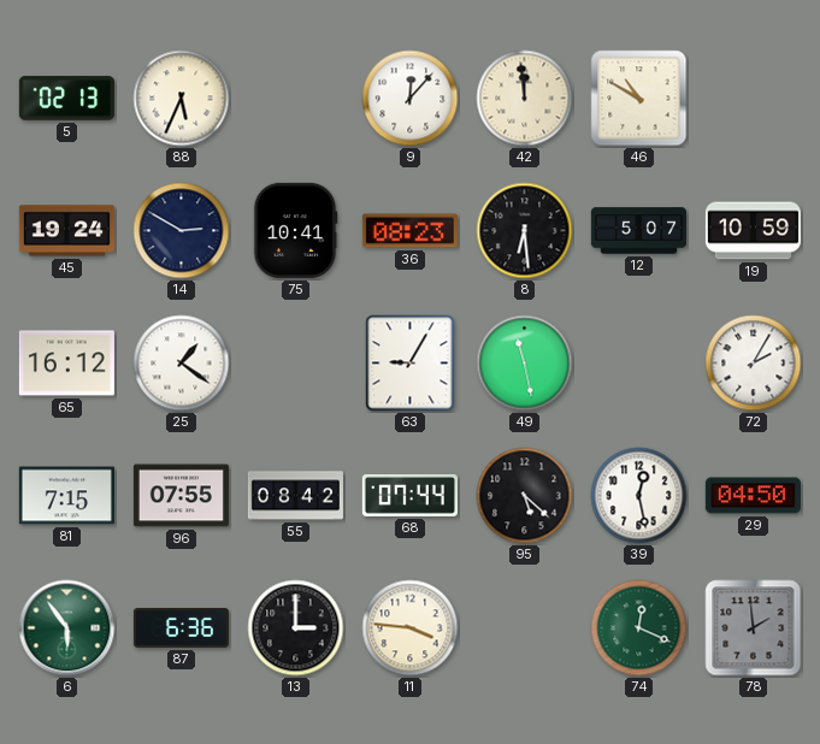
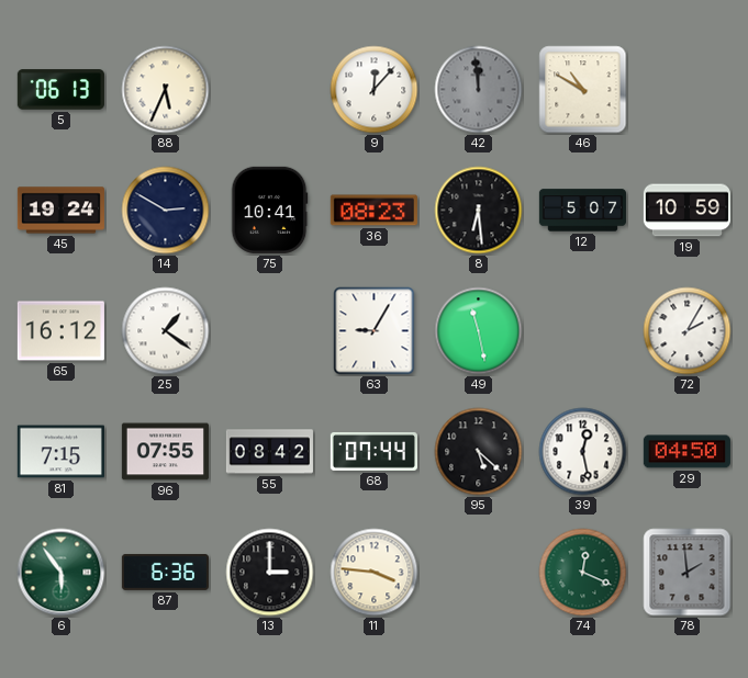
5: 02:13 -> 06:13
42 dial: cream -> grey
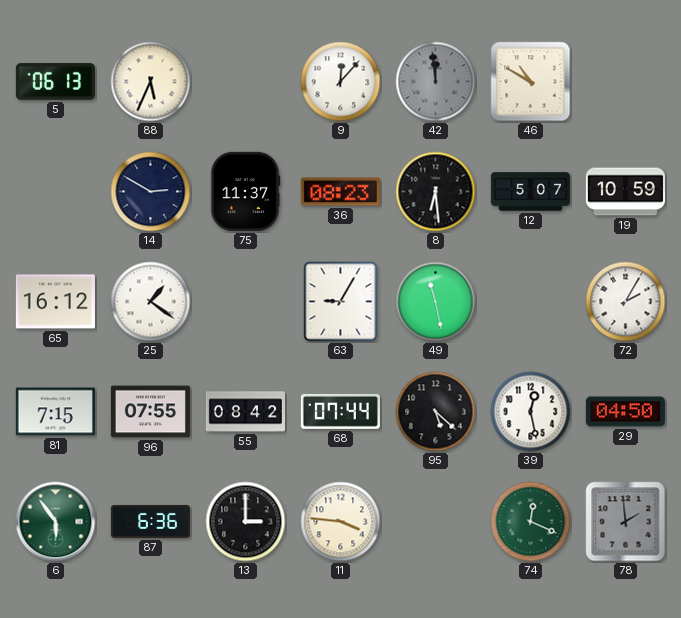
45: 19:24 -> none
75: 10:41 -> 11:37
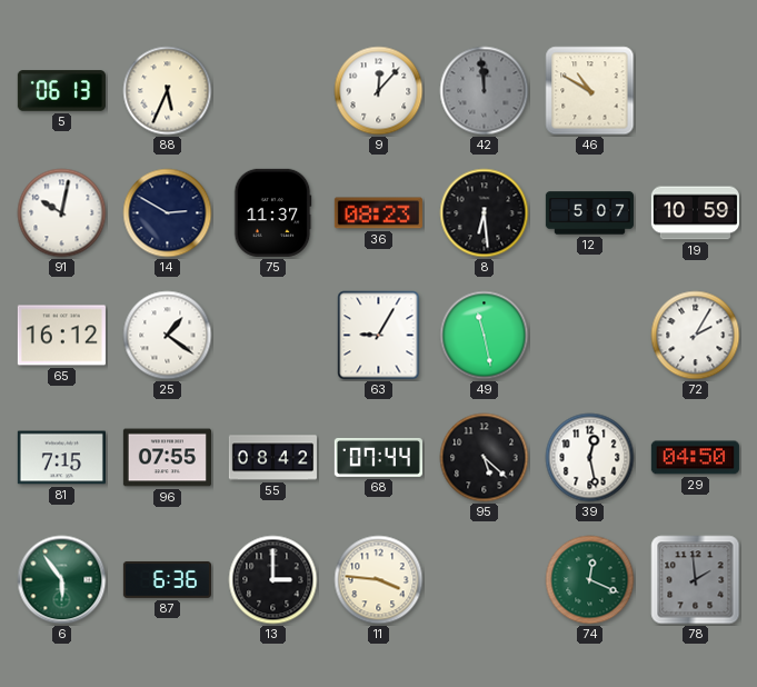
91: none -> 10:02
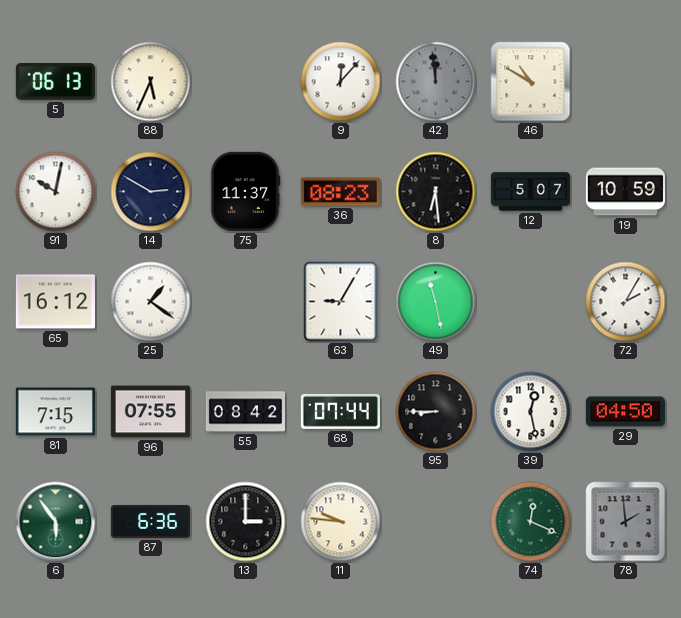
95: 5:22 -> 8:45
11: 3:46 -> 9:46
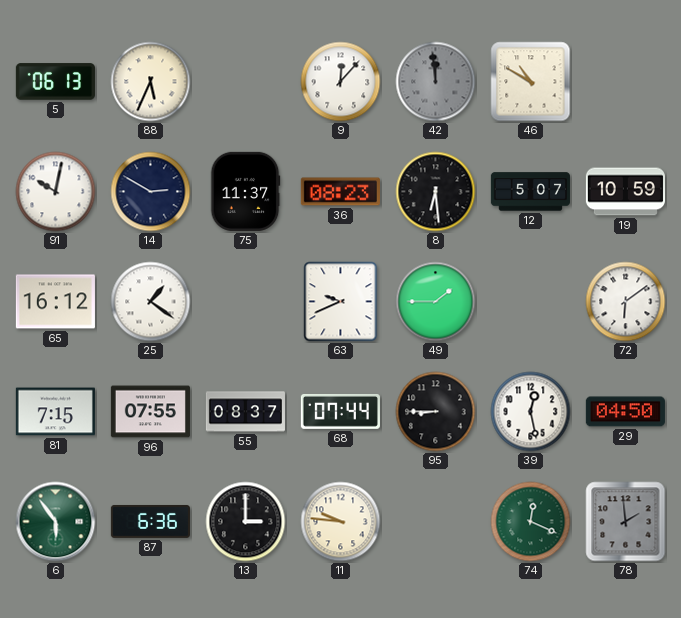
63: 9:05 -> 9:41
49: 11:28 -> 1:45
72: 2:05 -> 6:09
55: 08:42 -> 08:37
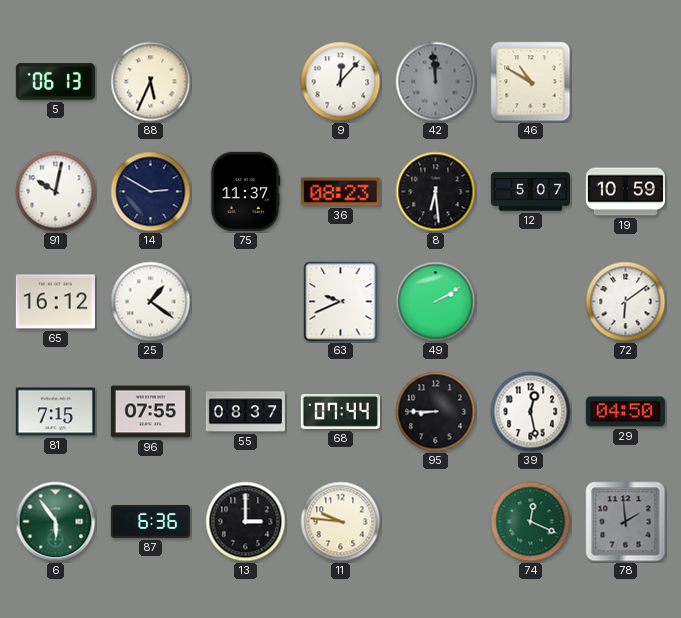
49: 1:45 -> 2:10
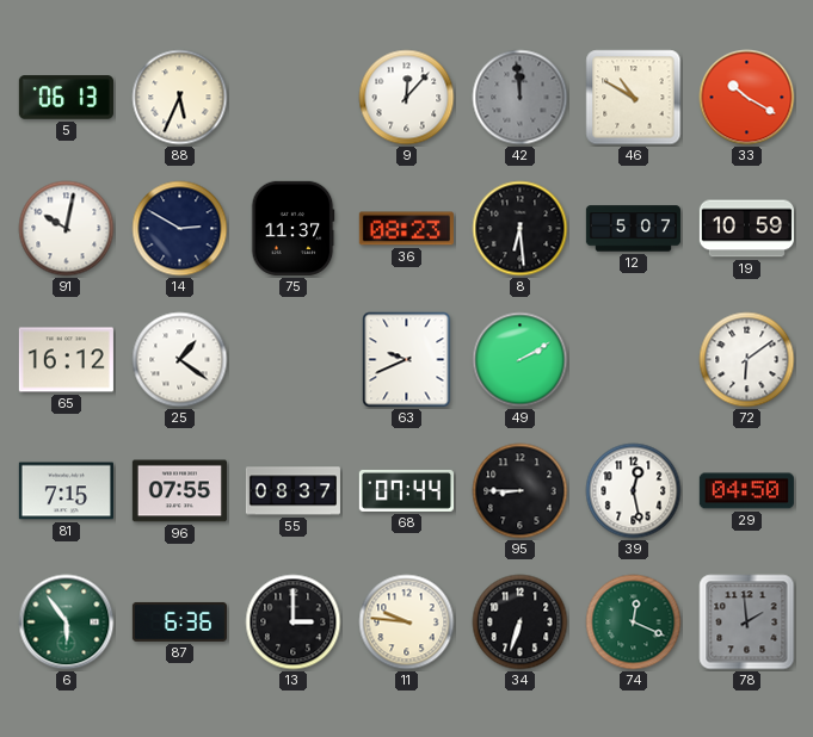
33: none -> 10:20
34: none -> 6:33
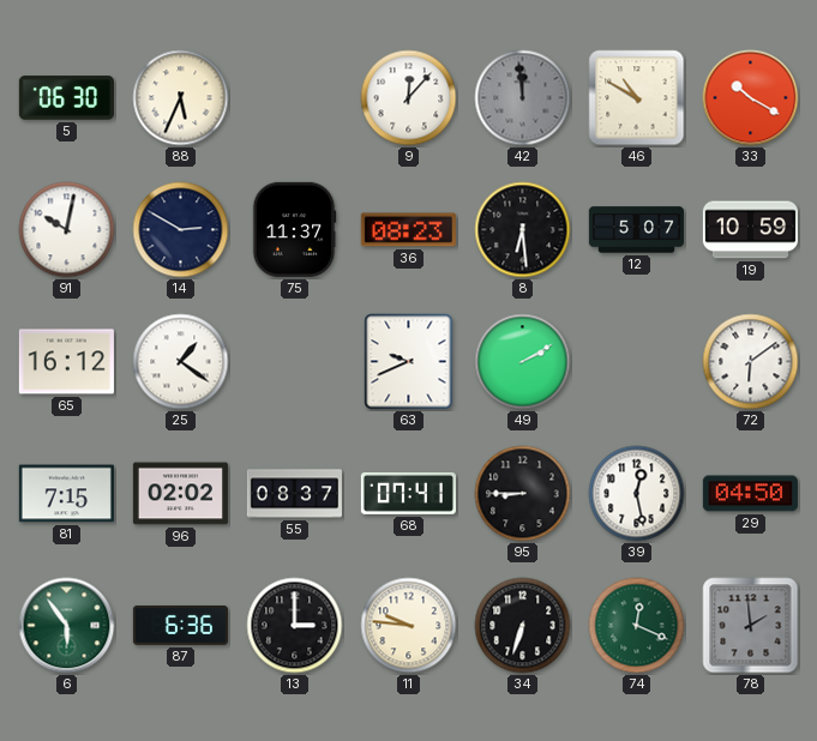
5: 06:13 -> 06:30
96: 07:55 -> 02:02
68: 07:44 -> 07:41
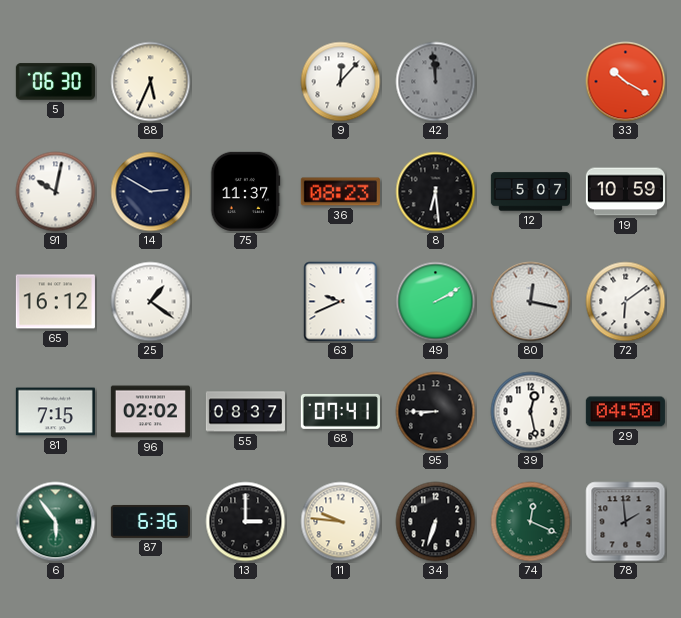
46: 10:50 -> none
80: none -> 12:17
